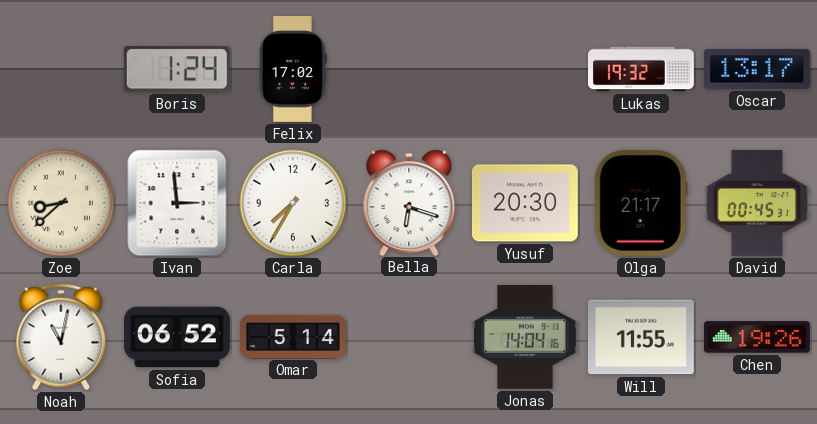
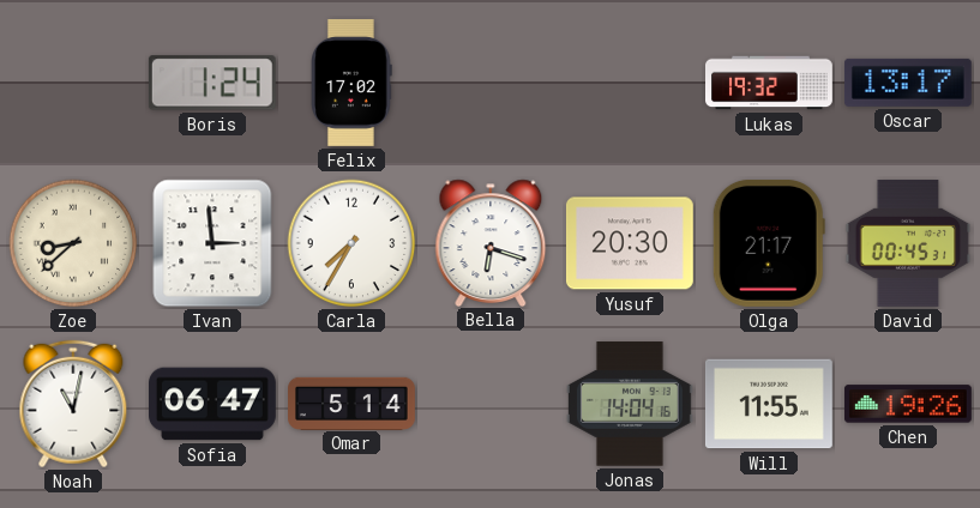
Sofia: 06:52 -> 06:47
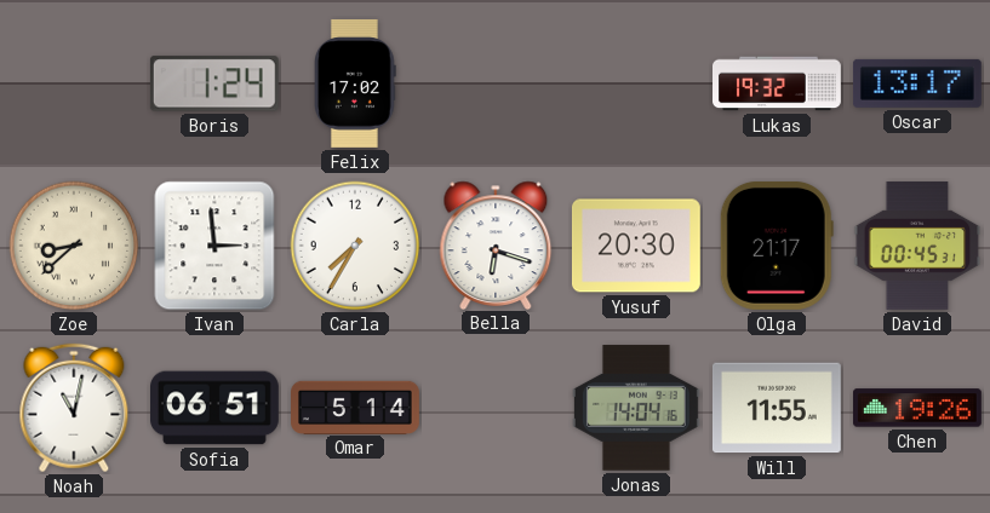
Sofia: 06:47 -> 06:51
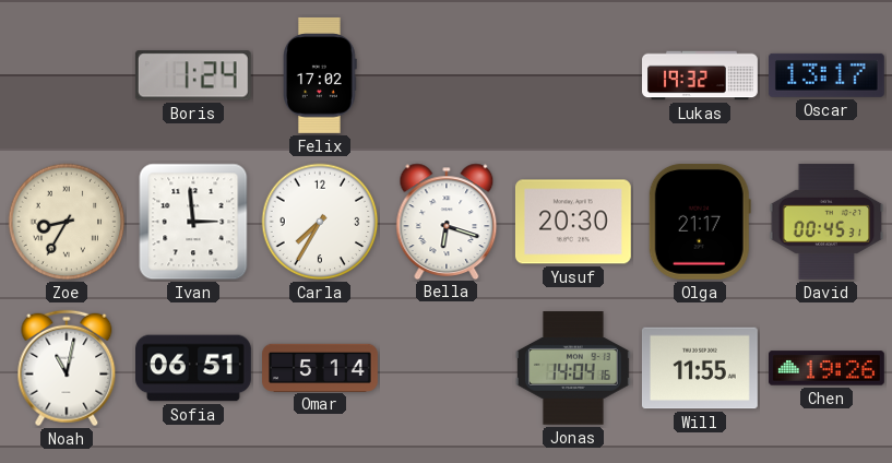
Zoe: 8:38 -> 8:35
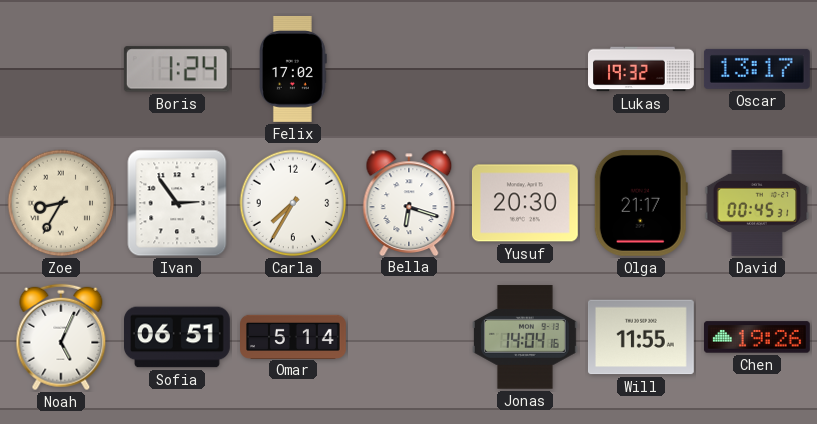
Ivan: 2:59 -> 2:54
Noah: 11:02 -> 5:04
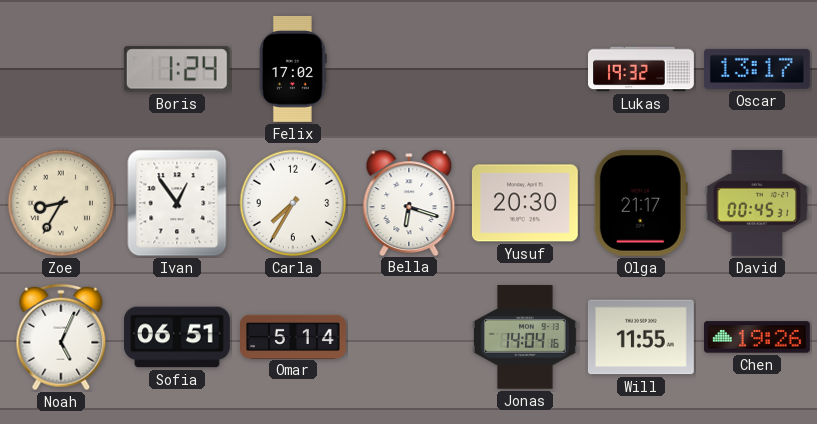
Ivan: 2:54 -> 12:54
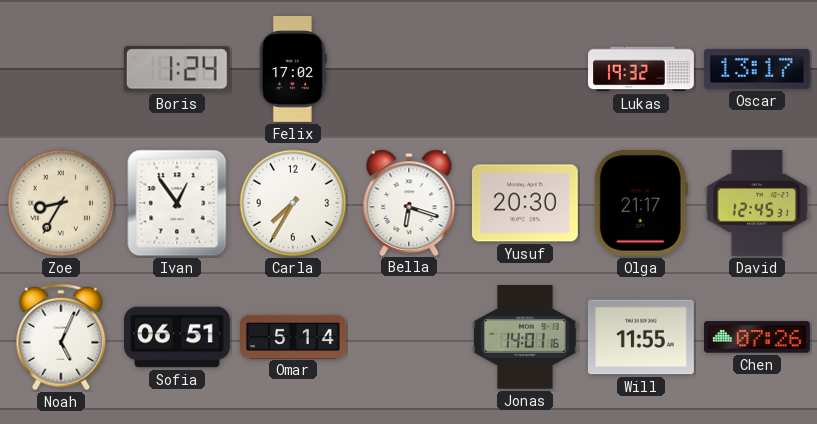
David: 00:45 -> 12:45
Jonas: 14:04 -> 14:01
Chen: 19:26 -> 07:26
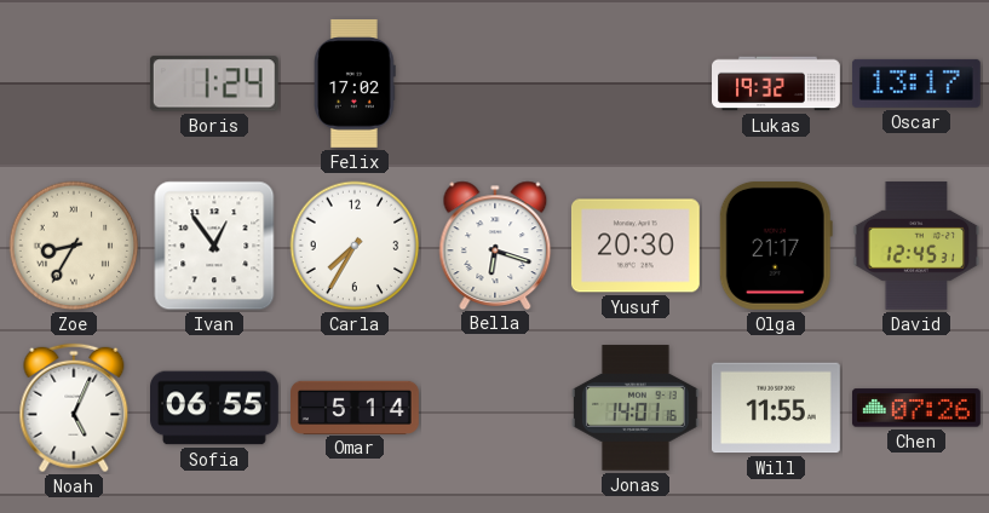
Sofia: 06:51 -> 06:55
